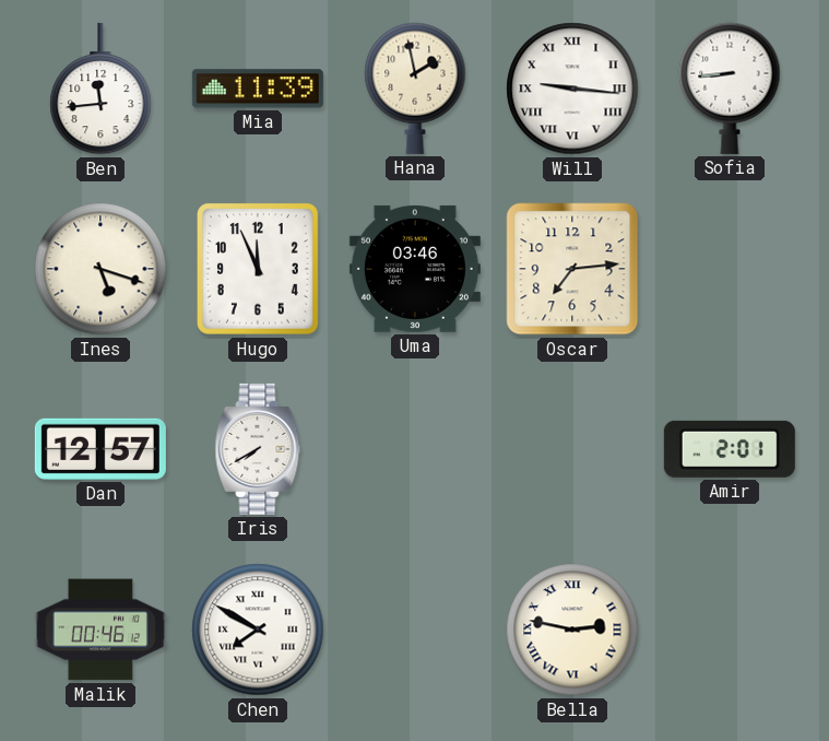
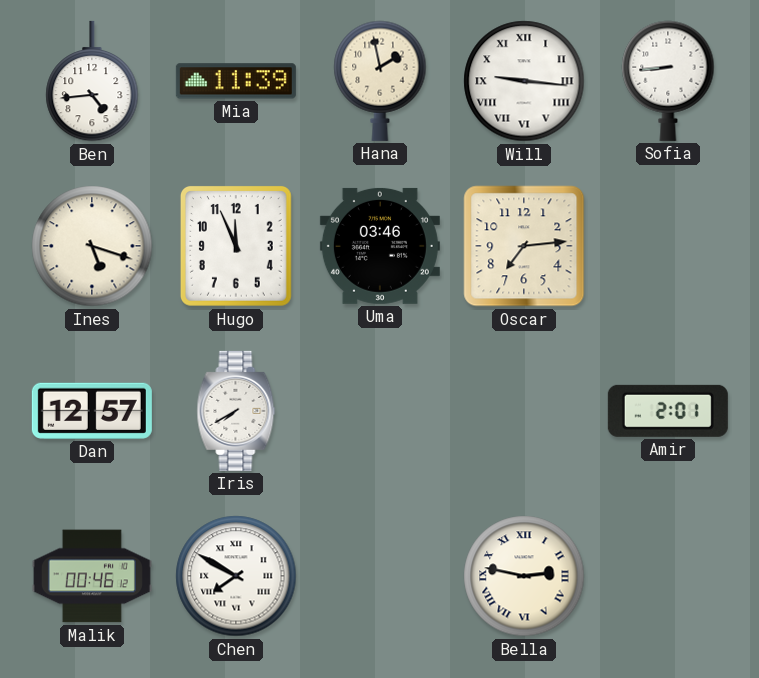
Ben: 11:44 -> 4:44
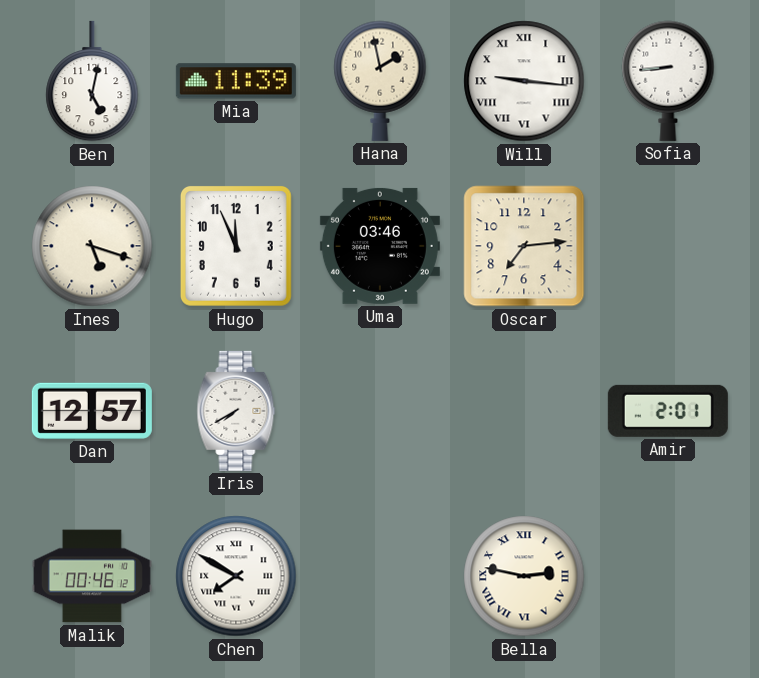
Ben: 4:44 -> 5:02
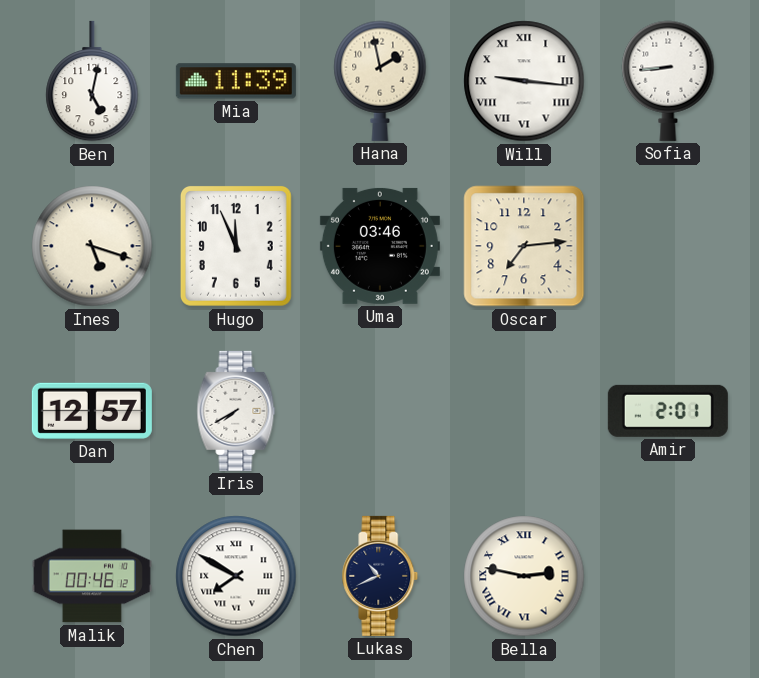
Lukas: none -> 10:41
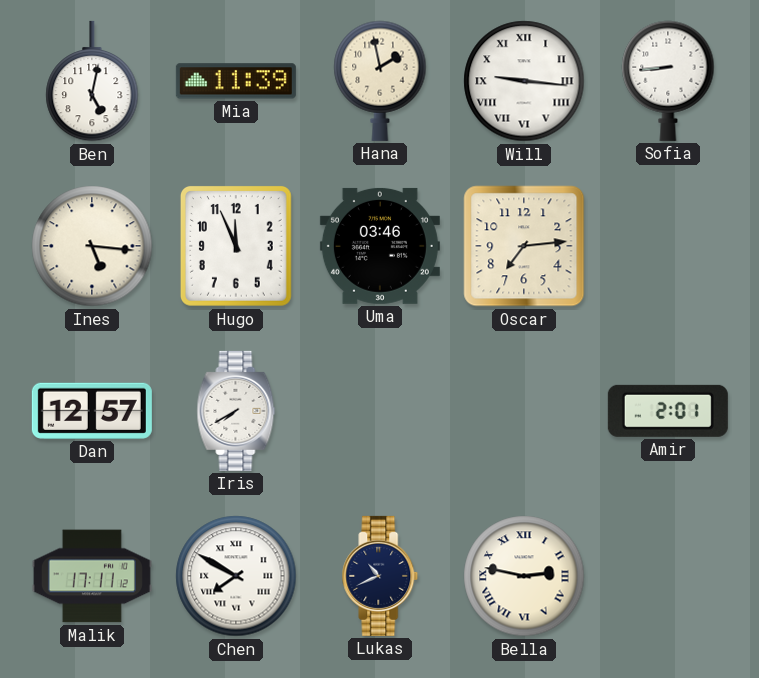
Ines: 5:18 -> 5:16
Malik: 00:46 -> 17:11
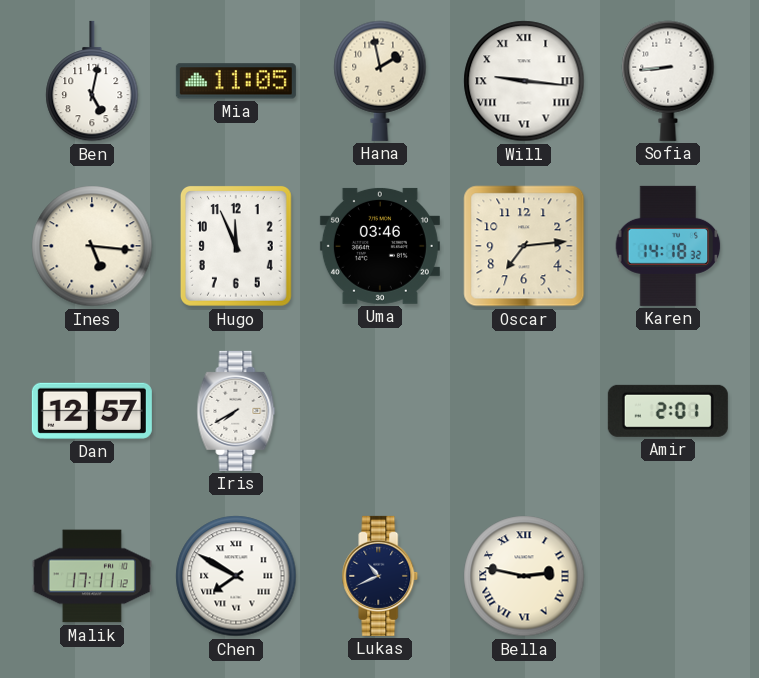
Mia: 11:39 -> 11:05
Karen: none -> 14:18
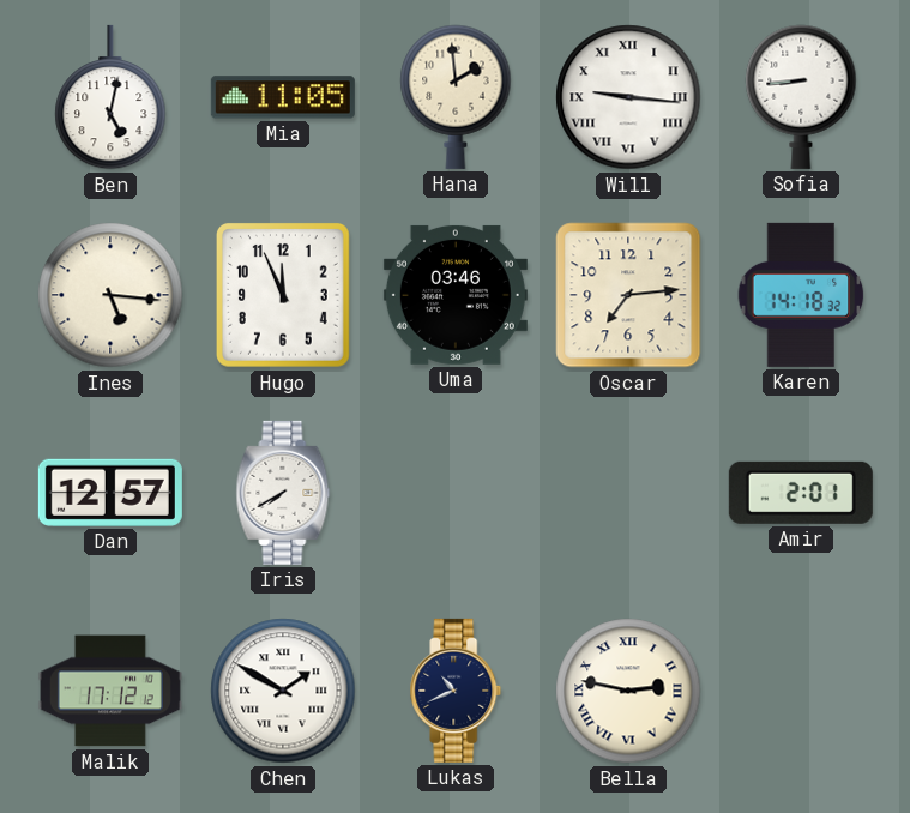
Hana: 1:58 -> 1:59
Malik: 17:11 -> 17:12
Chen: 7:50 -> 1:50
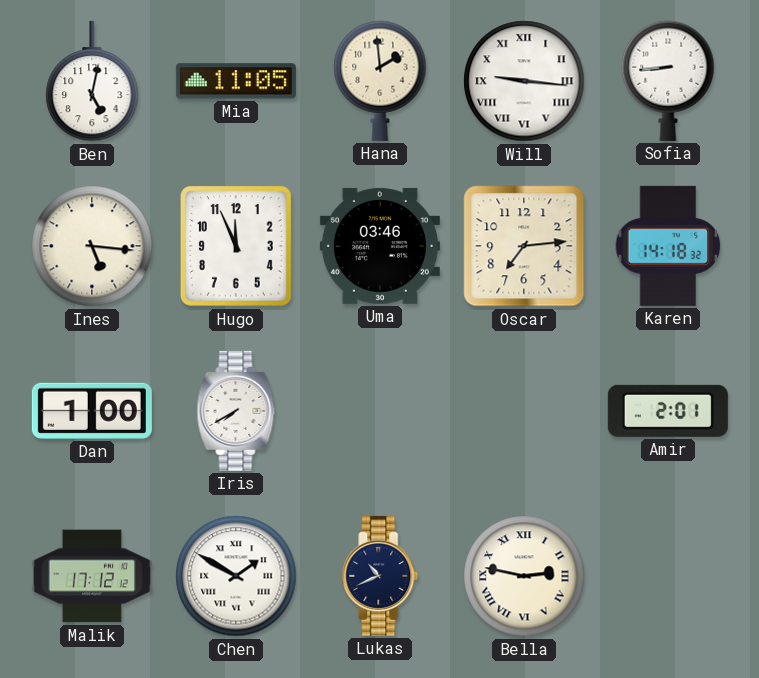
Dan: 12:57 -> 1:00
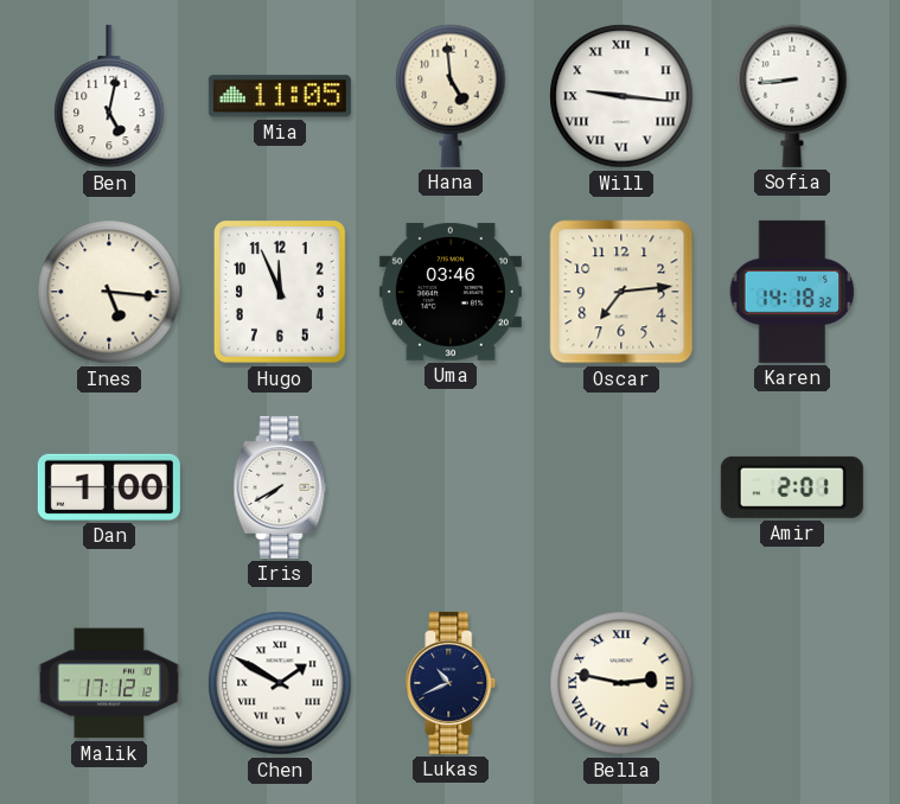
Hana: 1:59 -> 4:59
